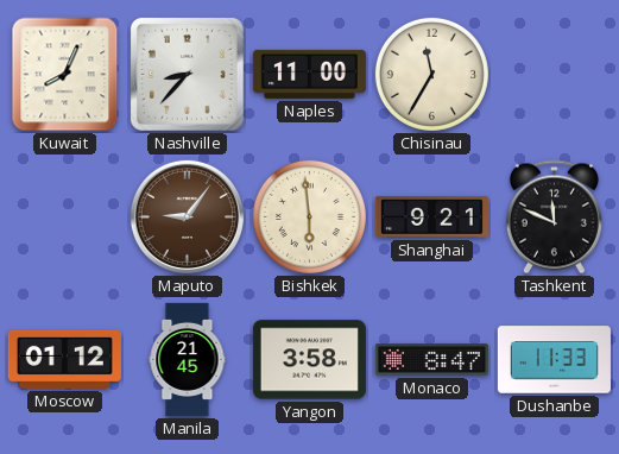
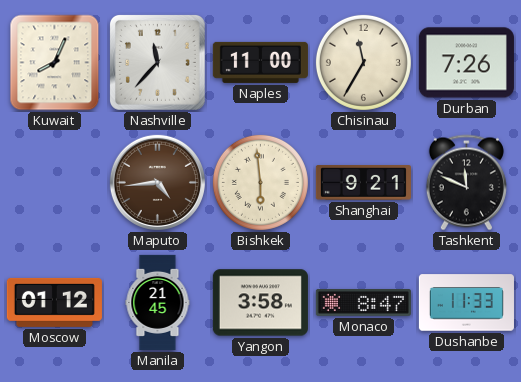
Nashville: 8:37 -> 11:37
Durban: none -> 7:26
Maputo: 9:06 -> 4:44
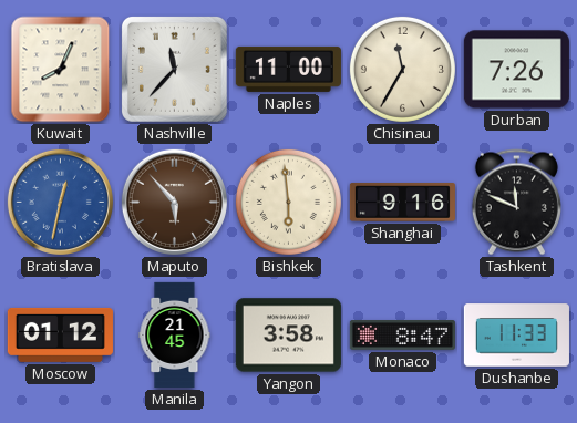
Bratislava: none -> 12:32
Maputo: 4:44 -> 5:53
Shanghai: 9:21 -> 9:16
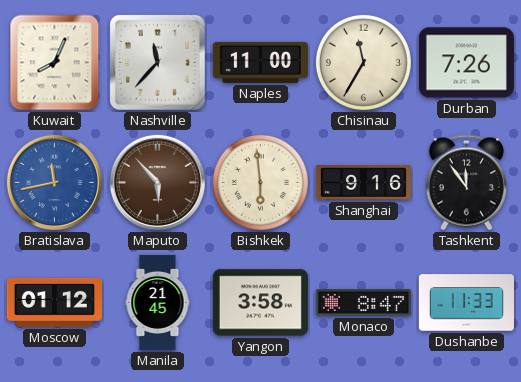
Bratislava: 12:32 -> 11:43
Tashkent: 11:49 -> 11:54
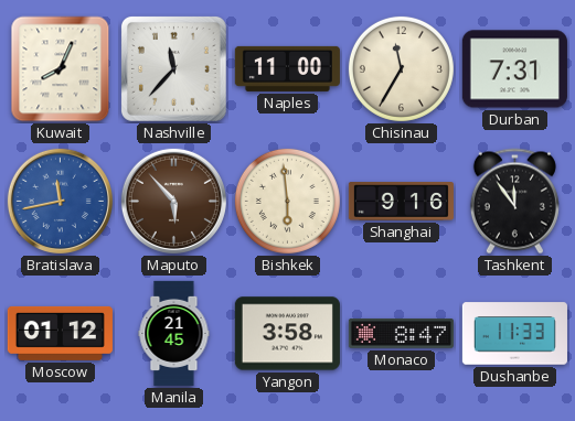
Durban: 7:26 -> 7:31
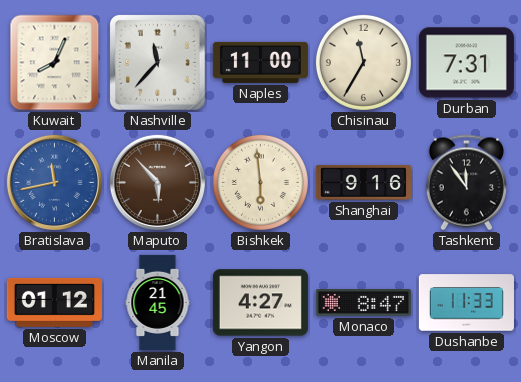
Yangon: 3:58 -> 4:27
